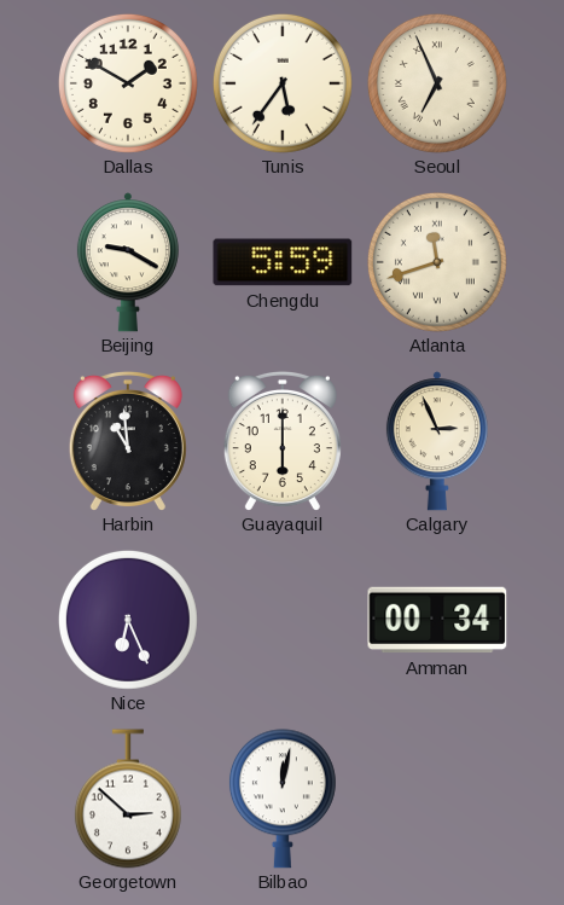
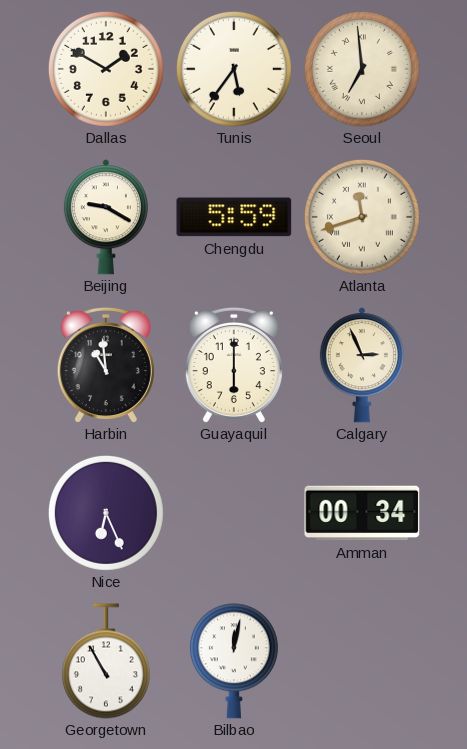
Seoul: 6:56 -> 6:59
Georgetown: 2:52 -> 10:55
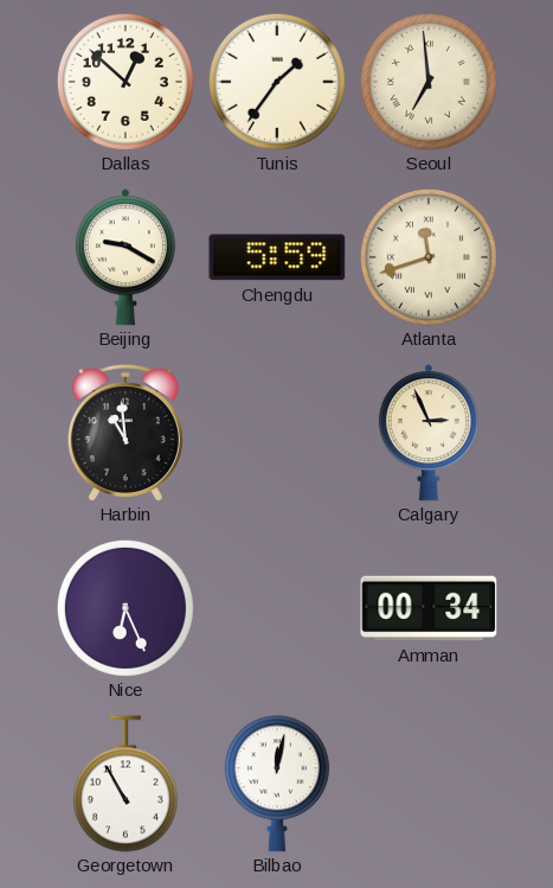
Dallas: 1:50 -> 12:52
Tunis: 5:36 -> 1:36
Guayaquil: 6:00 -> none
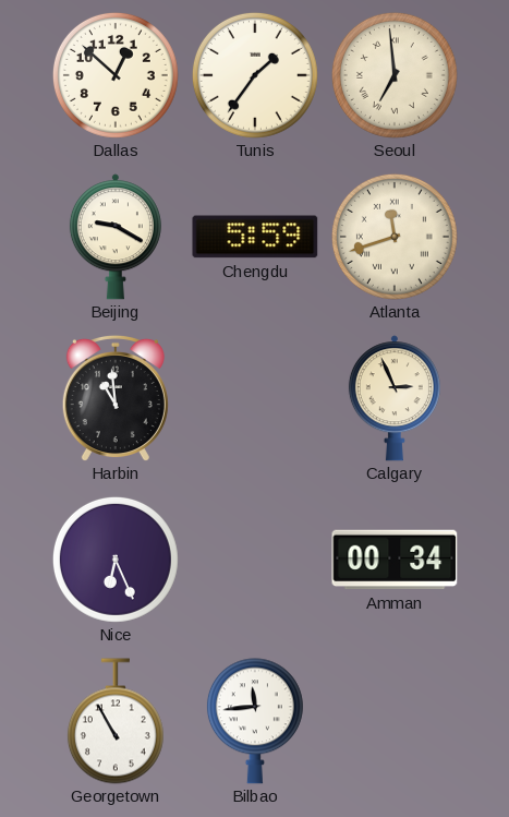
Bilbao: 12:02 -> 11:44
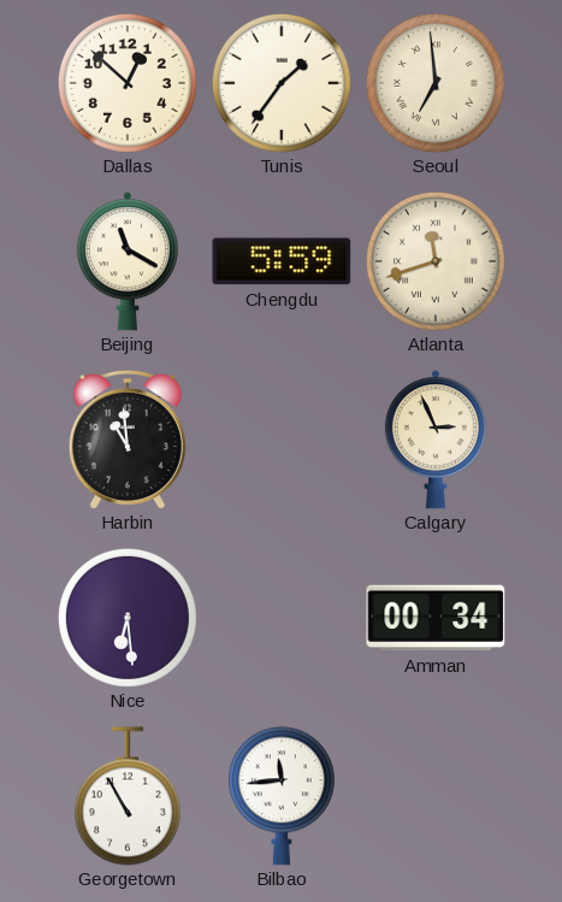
Beijing: 9:20 -> 11:20
Nice: 6:26 -> 6:29
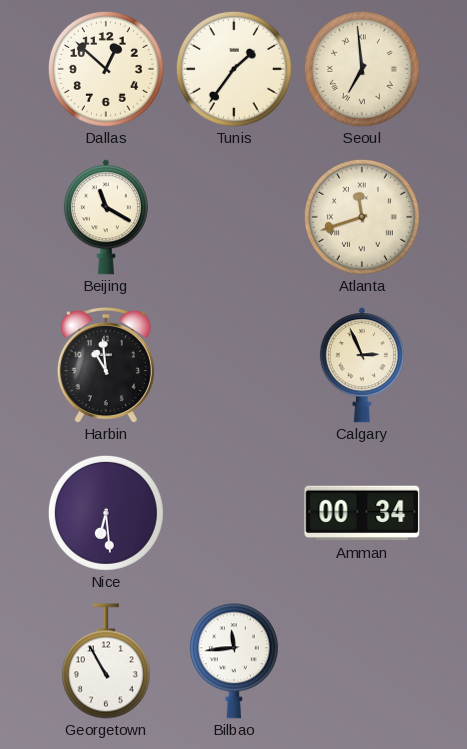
Chengdu: 5:59 -> none
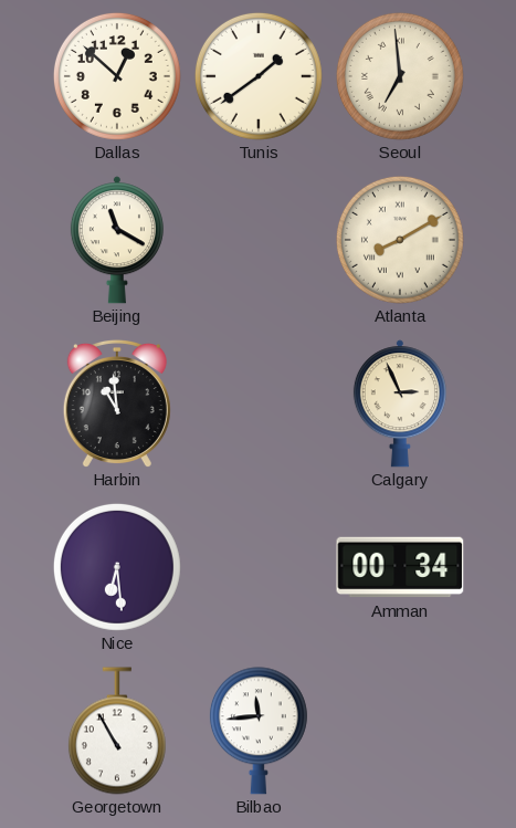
Tunis: 1:36 -> 1:39
Atlanta: 11:42 -> 8:10
